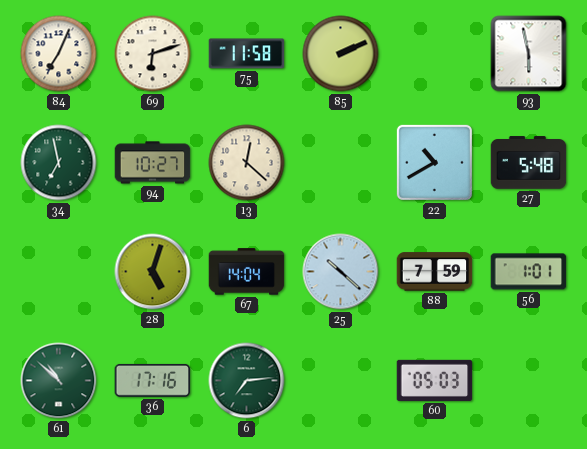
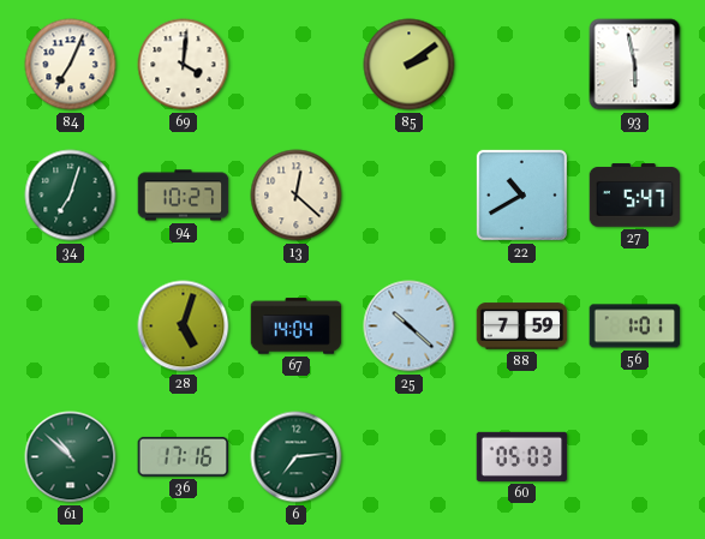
69: 6:12 -> 4:01
75: 11:58 -> none
85: 2:11 -> 2:09
34: 6:58 -> 7:03
27: 5:48 -> 5:47
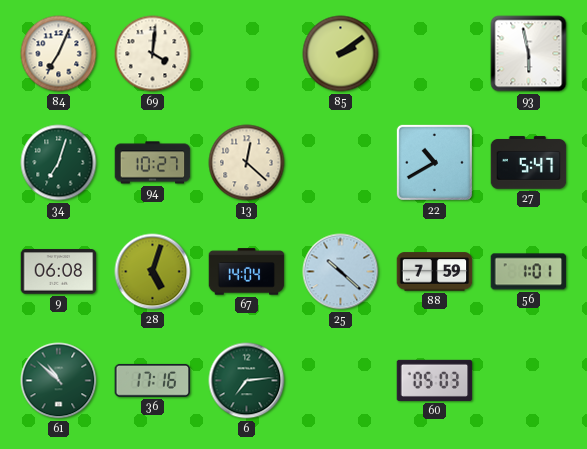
9: none -> 06:08
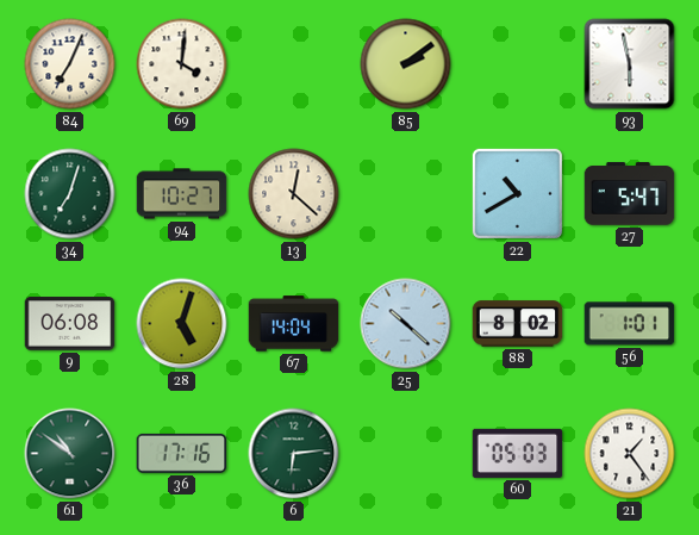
88: 7:59 -> 8:02
61: 10:52 -> 10:51
6: 7:14 -> 6:14
21: none -> 1:24
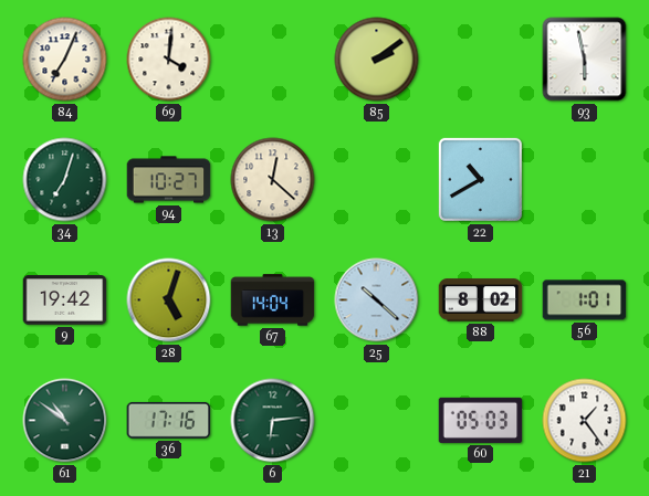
27: 5:47 -> none
9: 06:08 -> 19:42
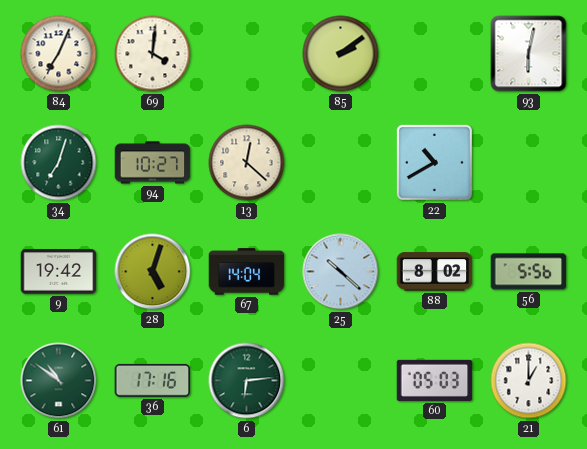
93: 5:58 -> 6:02
56: 1:01 -> 5:56
21: 1:24 -> 1:00
